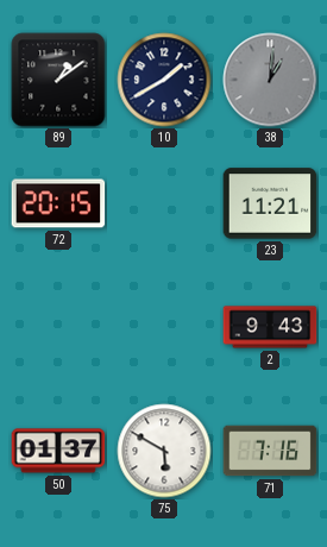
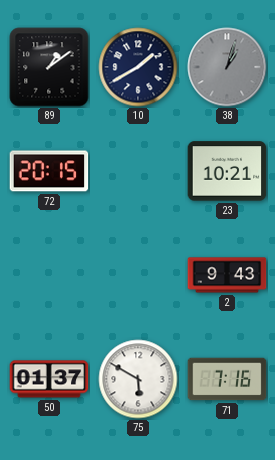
38: 1:01 -> 1:03
23: 11:21 -> 10:21
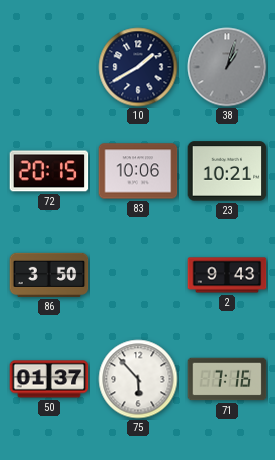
89: 1:09 -> none
83: none -> 10:06
86: none -> 3:50
75: 5:50 -> 5:53
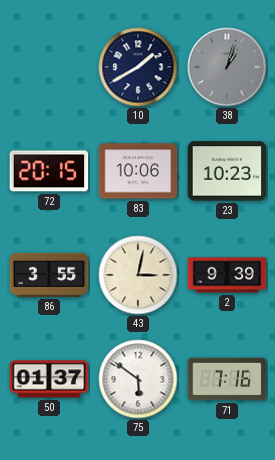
23: 10:21 -> 10:23
86: 3:50 -> 3:55
43: none -> 3:02
2: 9:43 -> 9:39
75: 5:53 -> 5:51
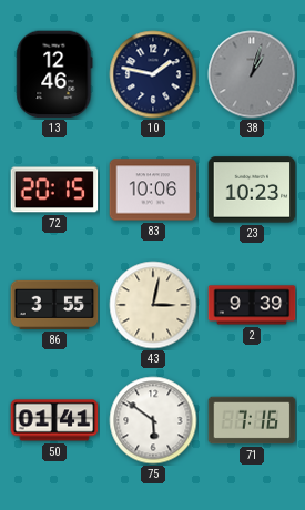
13: none -> 12:46
10: 1:40 -> 1:47
50: 01:37 -> 01:41
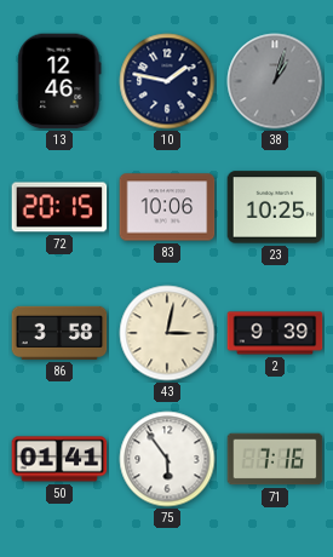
23: 10:23 -> 10:25
86: 3:55 -> 3:58
75: 5:51 -> 5:54
